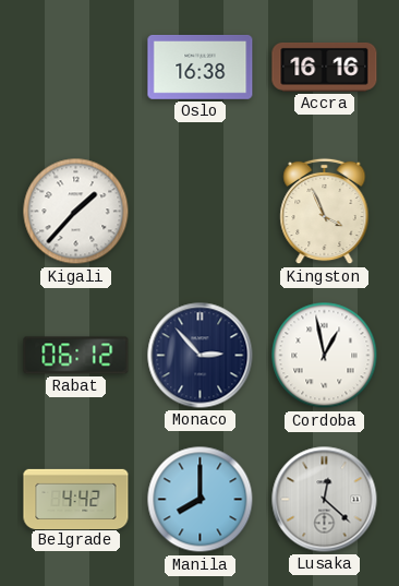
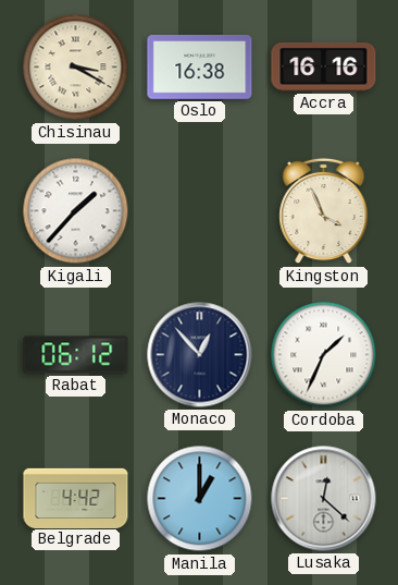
Chisinau: none -> 3:20
Monaco: 2:53 -> 12:53
Cordoba: 12:58 -> 1:34
Manila: 8:00 -> 1:00
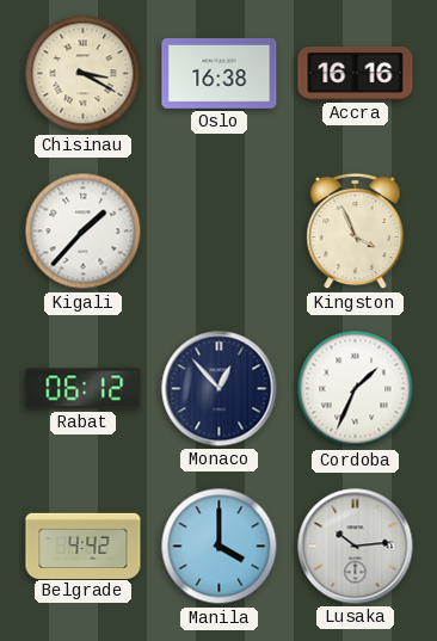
Manila: 1:00 -> 4:00
Lusaka: 12:22 -> 10:14
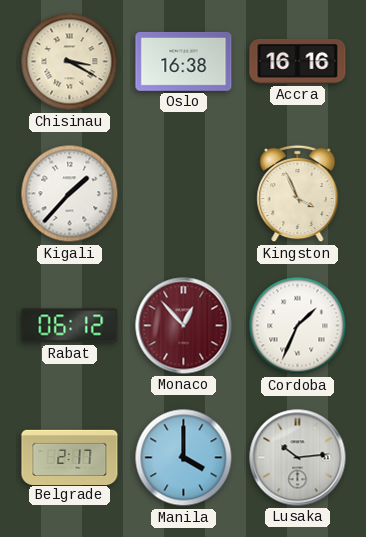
Monaco dial: navy -> burgundy
Belgrade: 4:42 -> 2:17
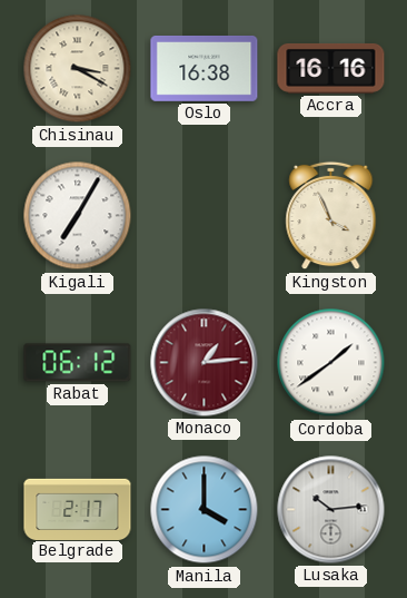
Kigali: 1:37 -> 7:05
Monaco: 12:53 -> 1:14
Cordoba: 1:34 -> 1:39
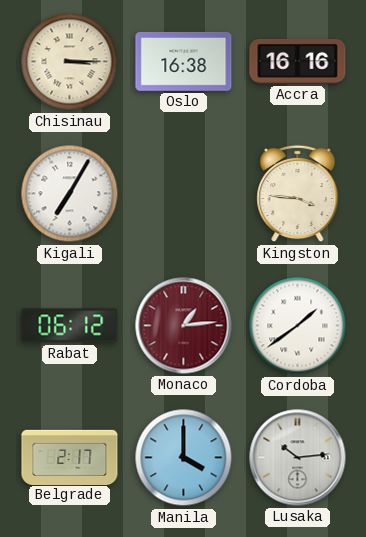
Chisinau: 3:20 -> 3:15
Kingston: 3:56 -> 3:46
